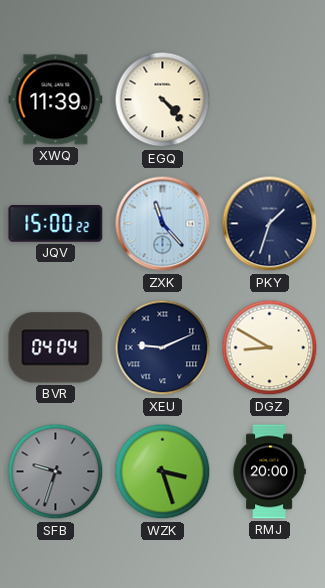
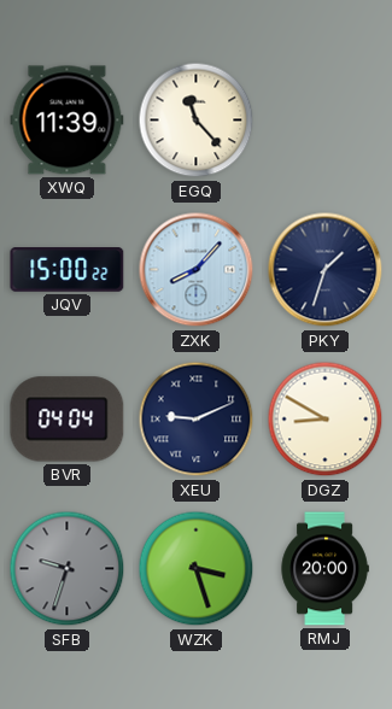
EGQ: 4:23 -> 11:23
ZXK: 11:23 -> 8:07
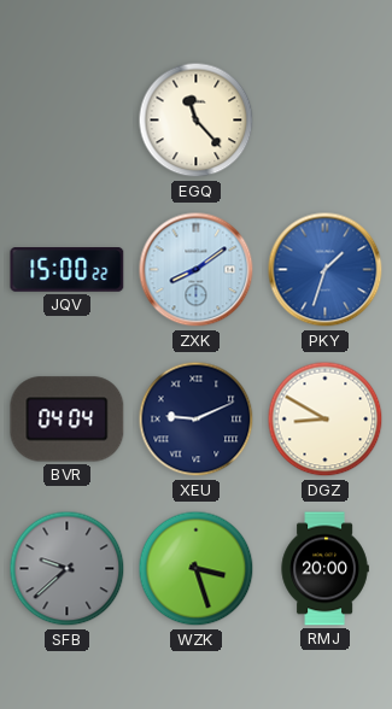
XWQ: 11:39 -> none
ZXK: 8:07 -> 8:09
PKY dial: navy -> blue
SFB: 9:33 -> 9:38
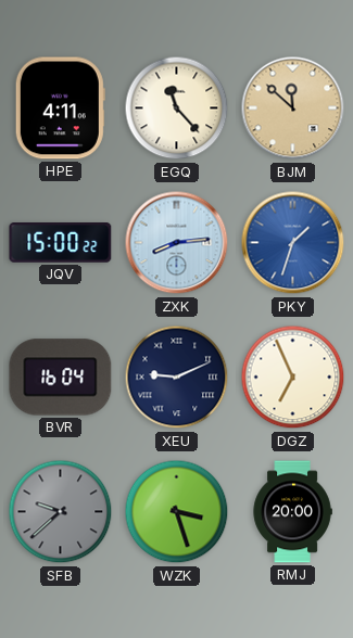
HPE: none -> 4:11
BJM: none -> 11:52
ZXK: 8:09 -> 8:14
BVR: 04:04 -> 16:04
DGZ: 8:50 -> 6:56
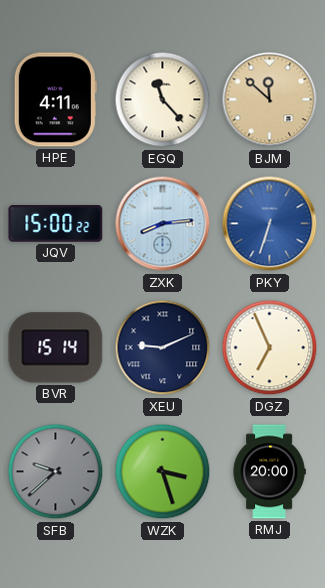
PKY: 1:33 -> 6:33
BVR: 16:04 -> 15:14
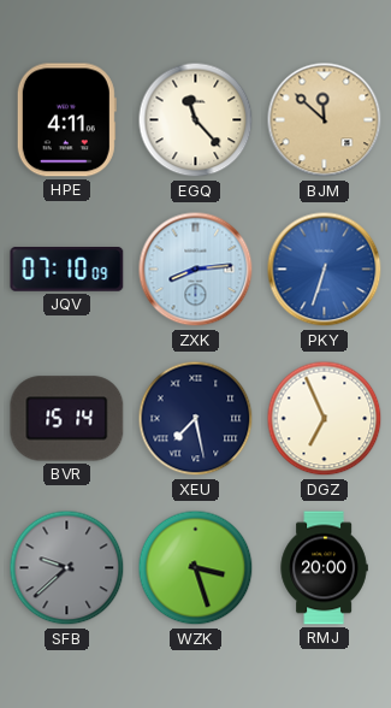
JQV: 15:00 -> 07:10
XEU: 9:11 -> 7:28
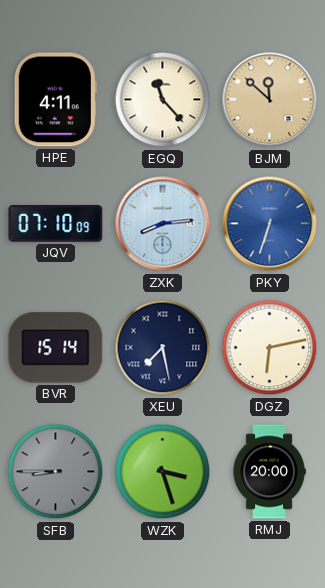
DGZ: 6:56 -> 6:13
SFB: 9:38 -> 8:45
